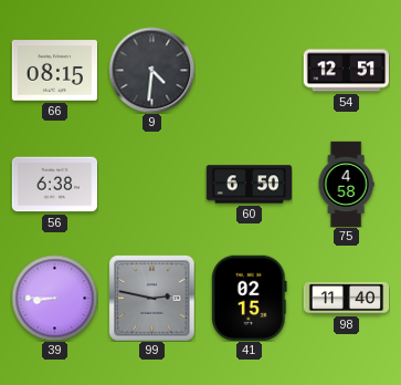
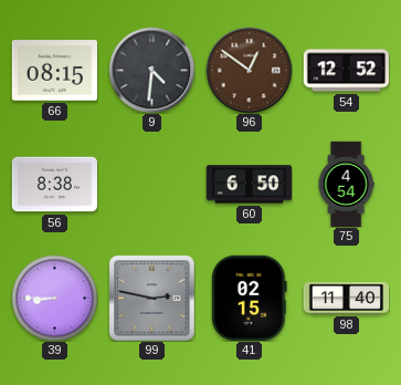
96: none -> 12:51
54: 12:51 -> 12:52
56: 6:38 -> 8:38
75: 4:58 -> 4:54
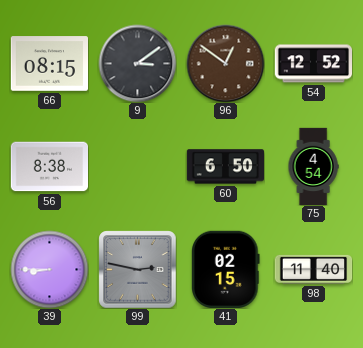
9: 4:31 -> 3:09
